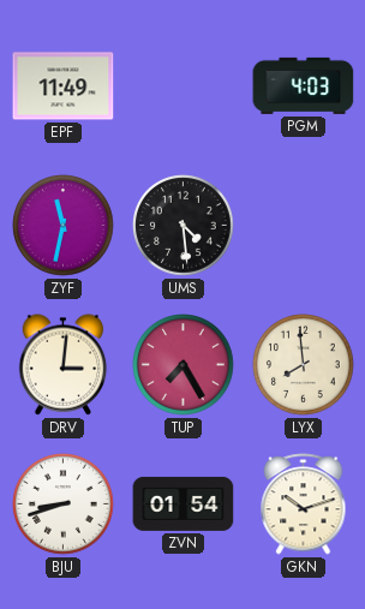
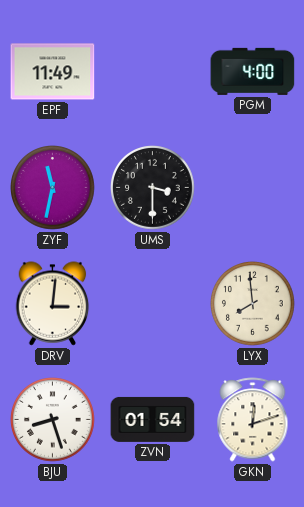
PGM: 4:03 -> 4:00
UMS: 4:29 -> 3:30
TUP: 7:25 -> none
BJU: 8:42 -> 8:27
GKN: 10:12 -> 12:12
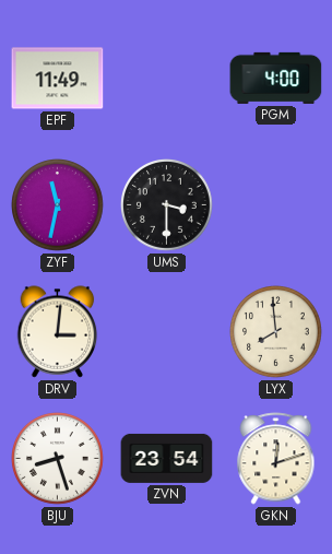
ZVN: 01:54 -> 23:54
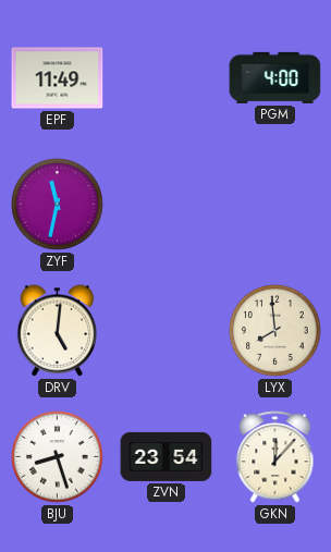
UMS: 3:30 -> none
DRV: 3:01 -> 5:01
GKN: 12:12 -> 12:07
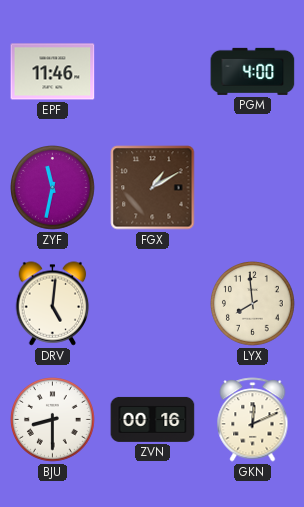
EPF: 11:49 -> 11:46
FGX: none -> 1:10
BJU: 8:27 -> 8:30
ZVN: 23:54 -> 00:16
GKN: 12:07 -> 12:11
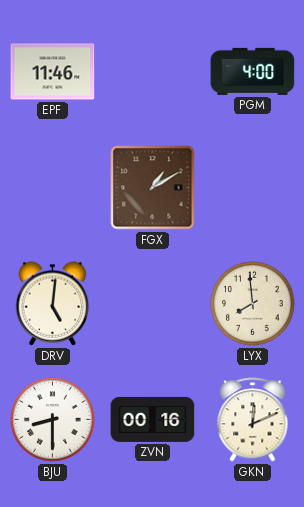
ZYF: 11:32 -> none
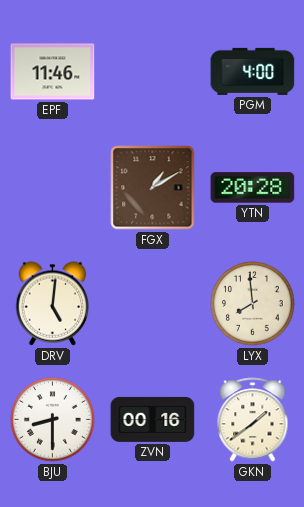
YTN: none -> 20:28
GKN: 12:11 -> 1:39
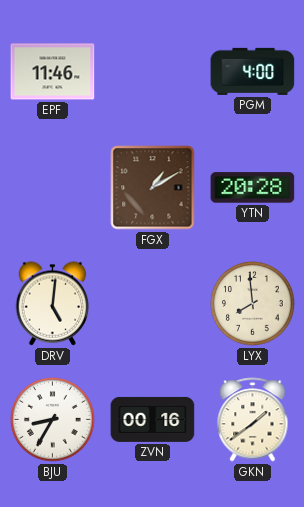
BJU: 8:30 -> 8:35
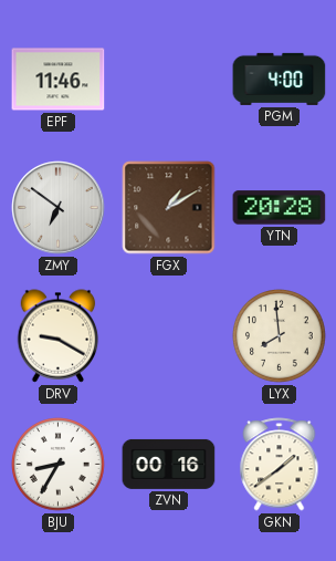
ZMY: none -> 6:51
DRV: 5:01 -> 9:20
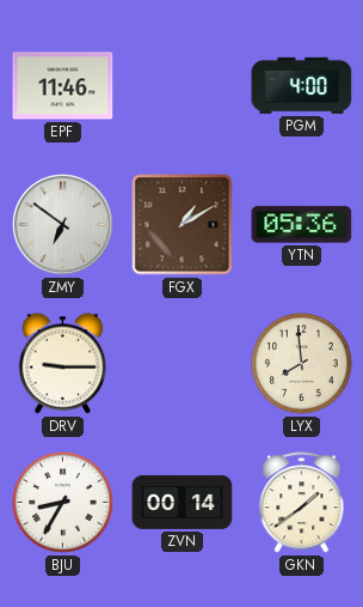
YTN: 20:28 -> 05:36
DRV: 9:20 -> 9:15
ZVN: 00:16 -> 00:14
